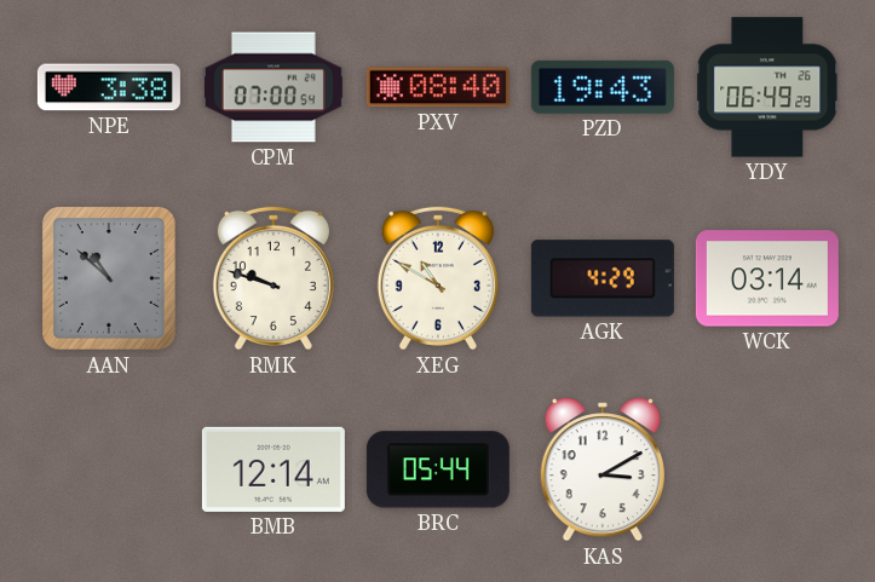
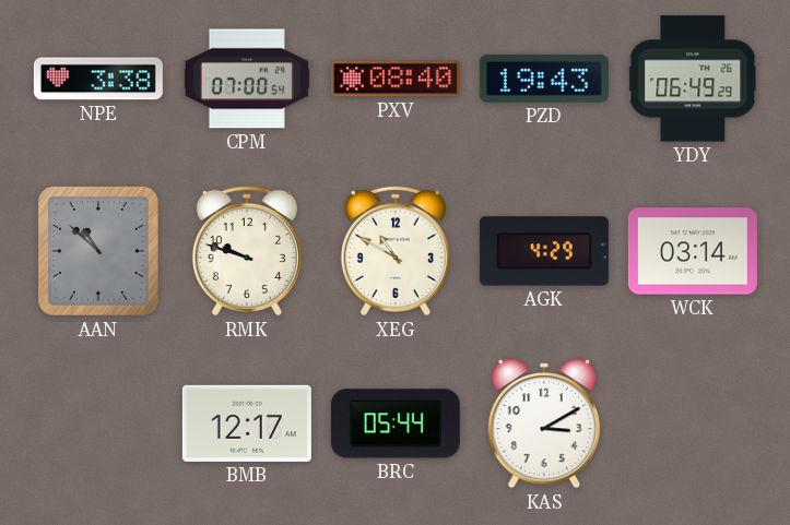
BMB: 12:14 -> 12:17
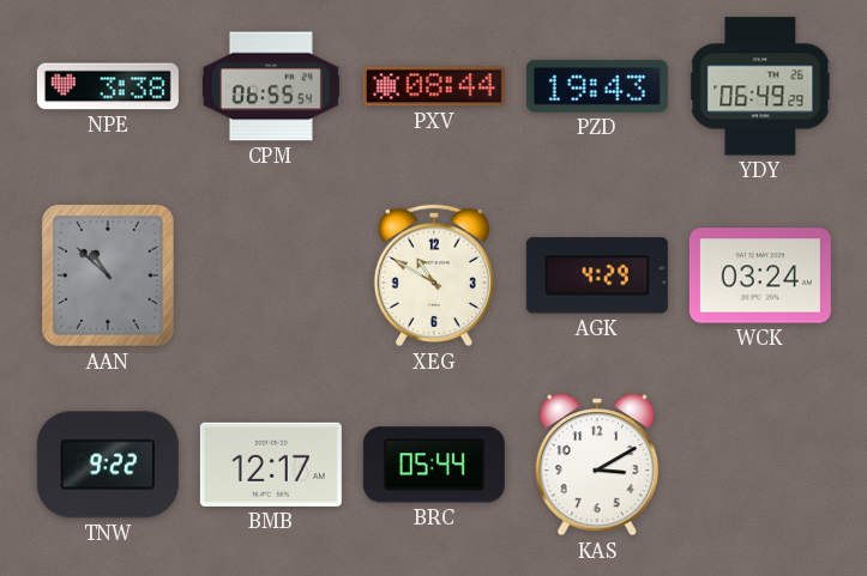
CPM: 07:00 -> 06:55
PXV: 08:40 -> 08:44
RMK: 9:48 -> none
WCK: 03:14 -> 03:24
TNW: none -> 9:22
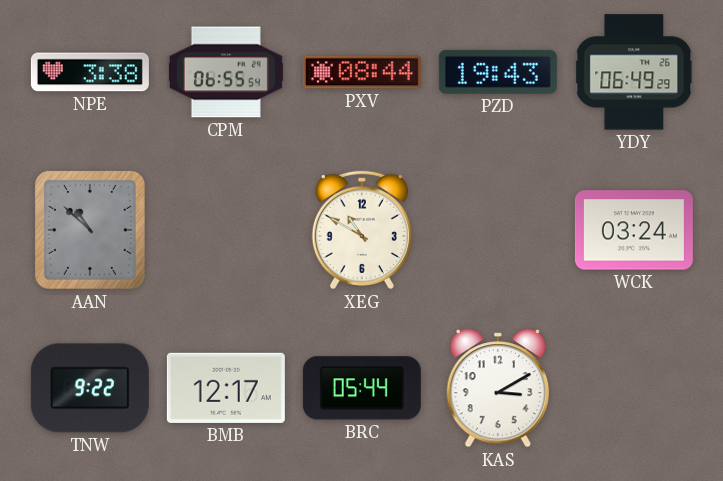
AGK: 4:29 -> none
